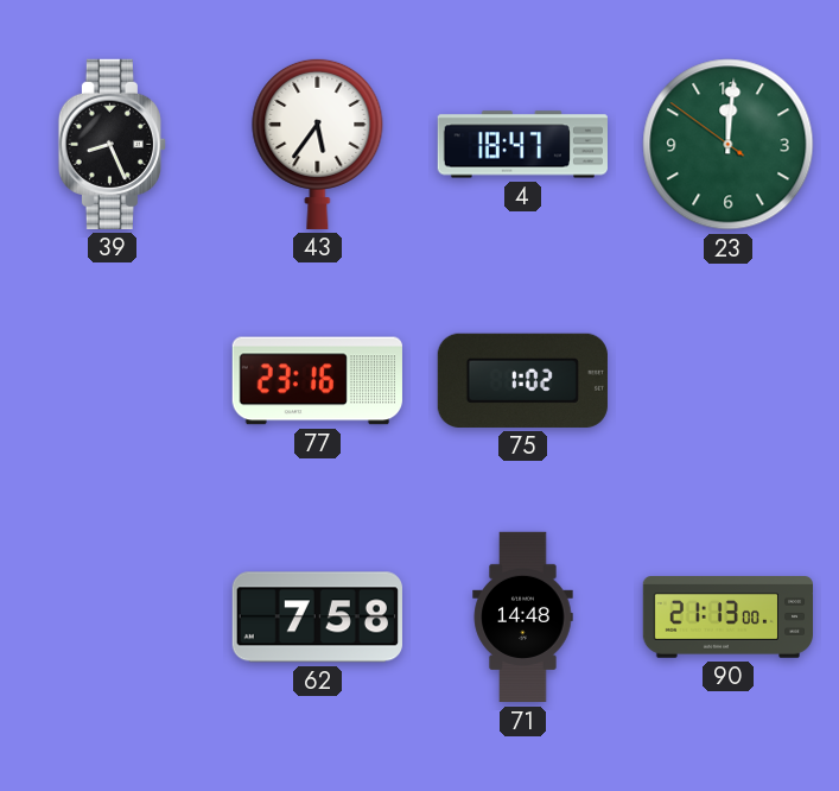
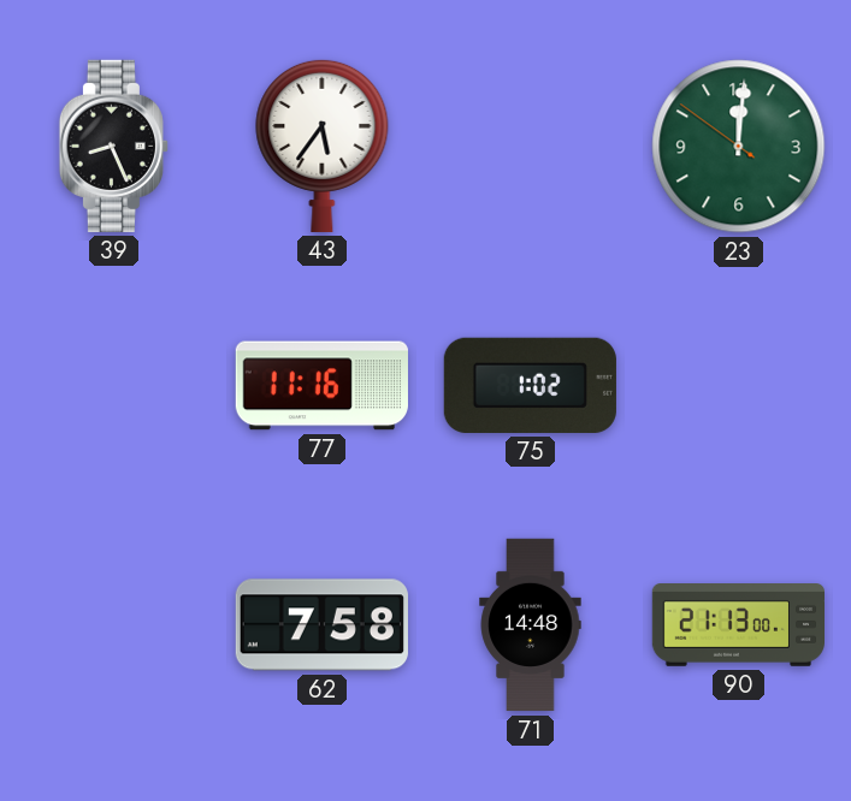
4: 18:47 -> none
77: 23:16 -> 11:16
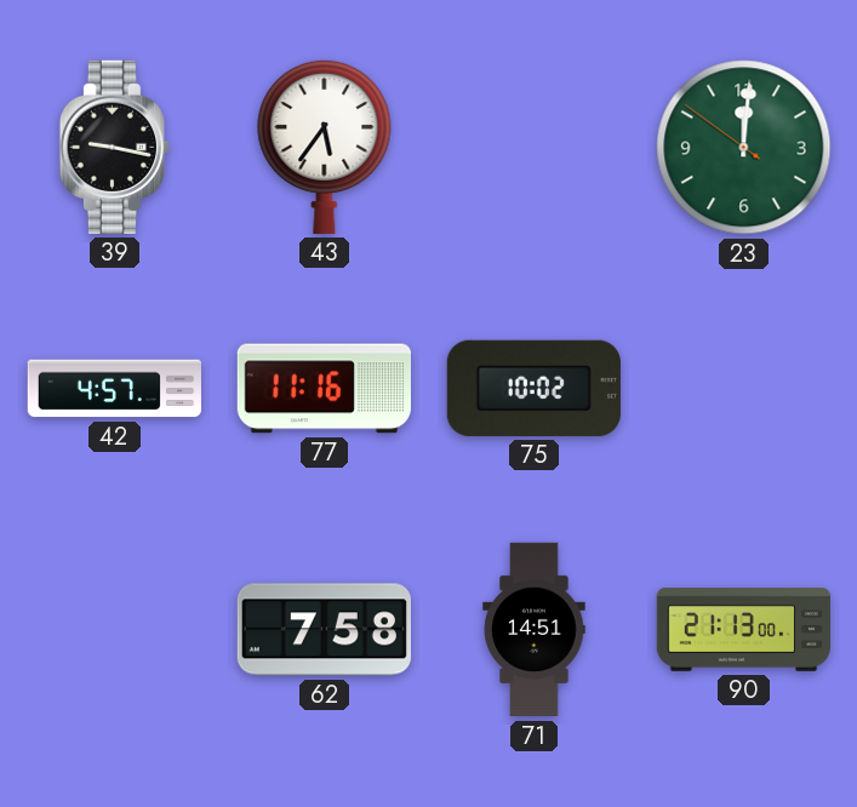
39: 8:26 -> 9:17
42: none -> 4:57
75: 1:02 -> 10:02
71: 14:48 -> 14:51
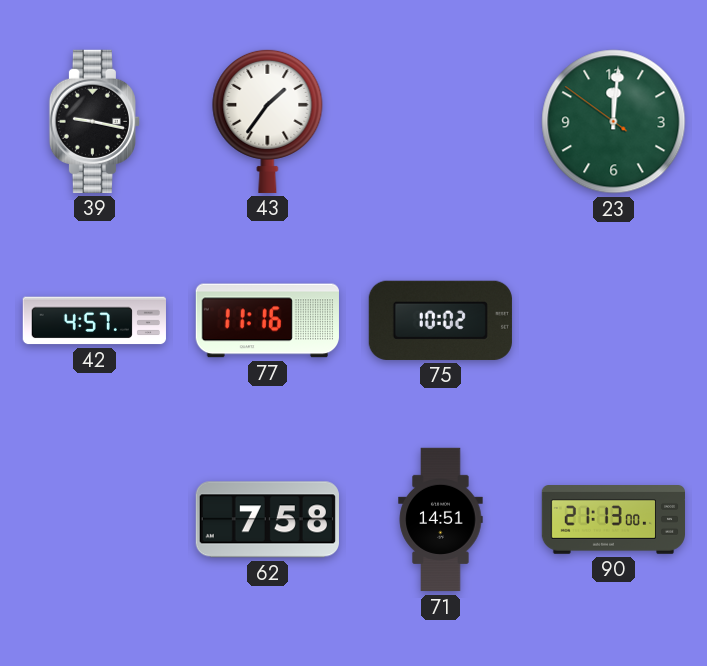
43: 5:36 -> 1:36
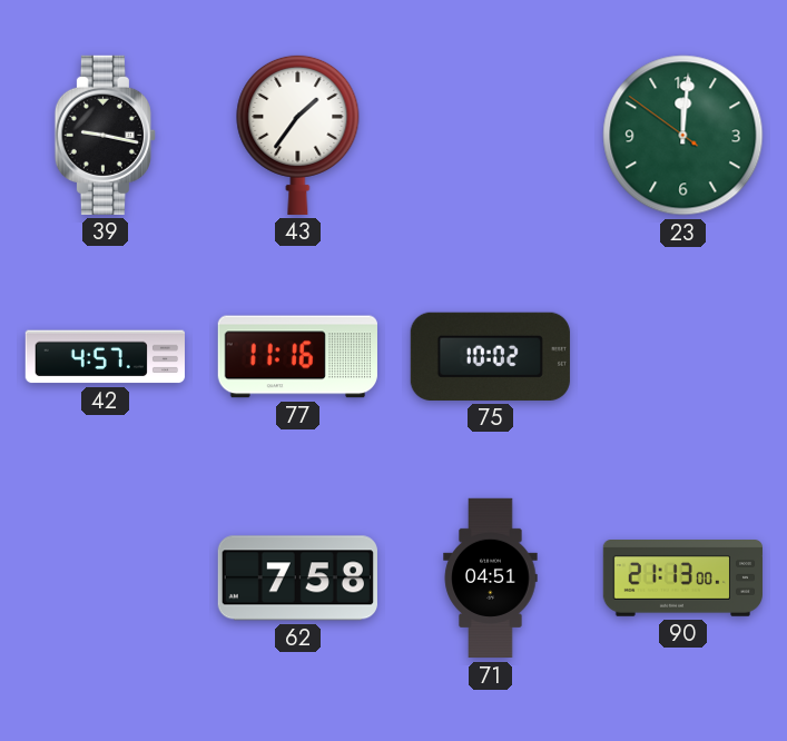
71: 14:51 -> 04:51
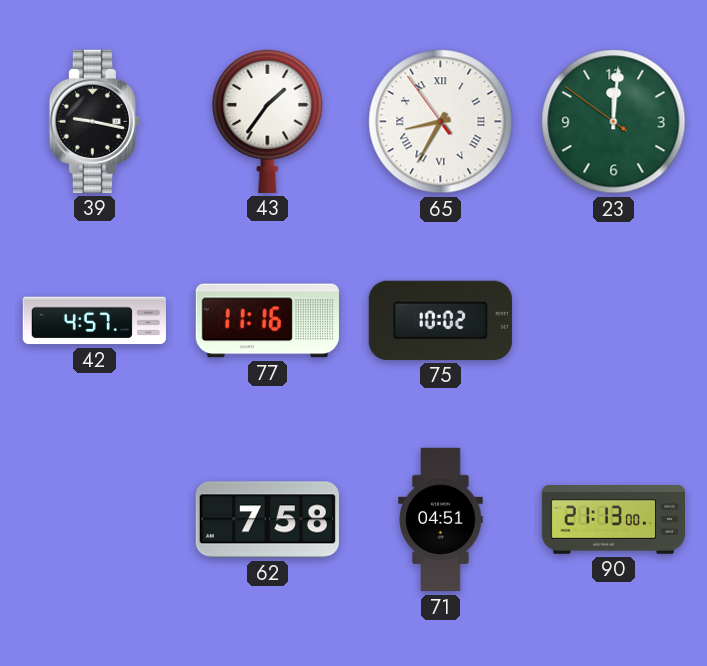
65: none -> 8:34
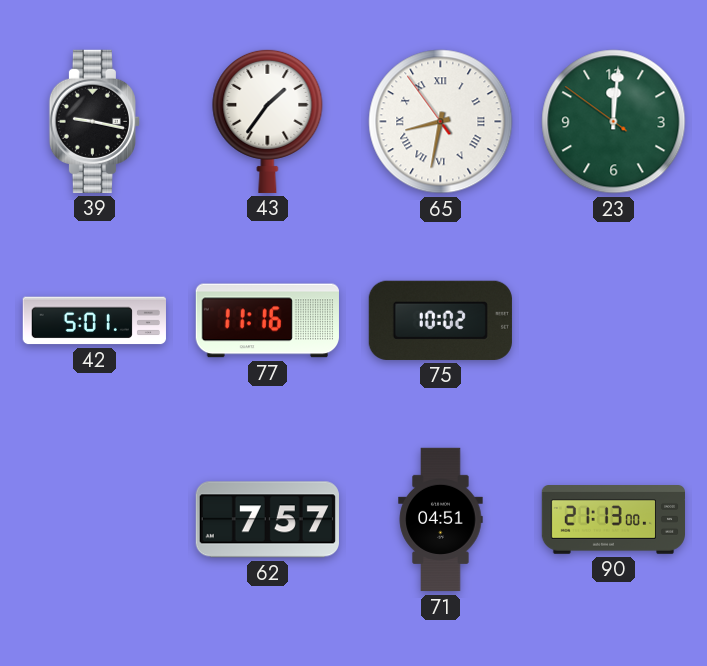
65: 8:34 -> 8:31
42: 4:57 -> 5:01
62: 7:58 -> 7:57
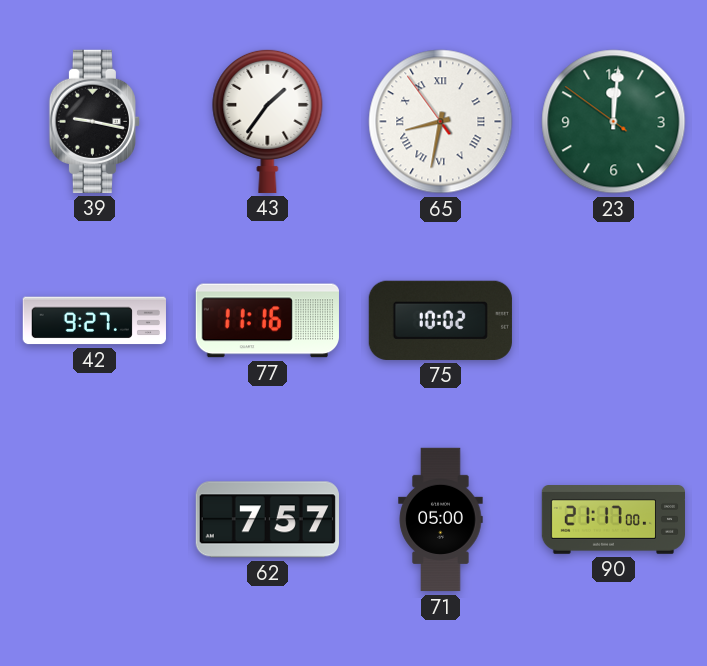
42: 5:01 -> 9:27
71: 04:51 -> 05:00
90: 21:13 -> 21:17
